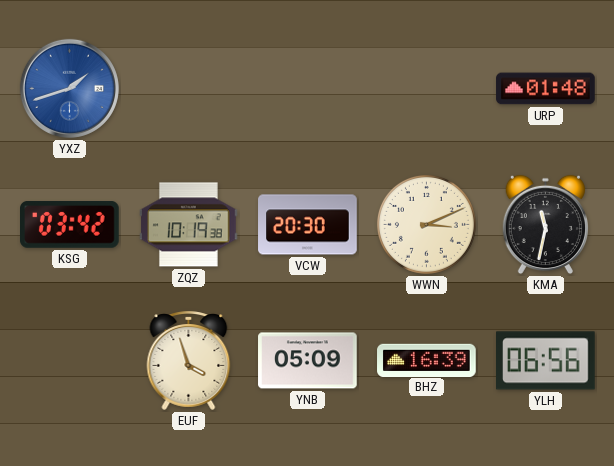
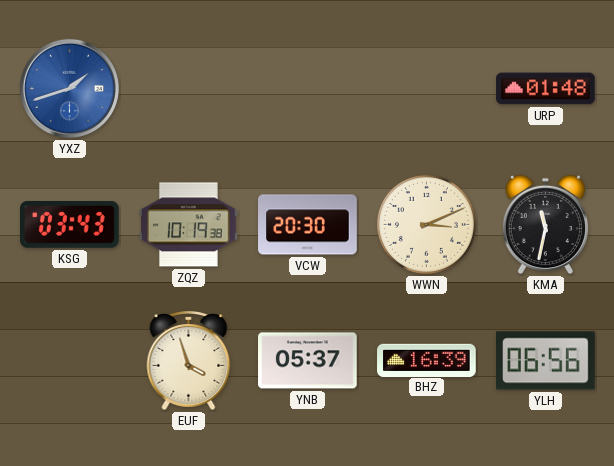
KSG: 03:42 -> 03:43
YNB: 05:09 -> 05:37
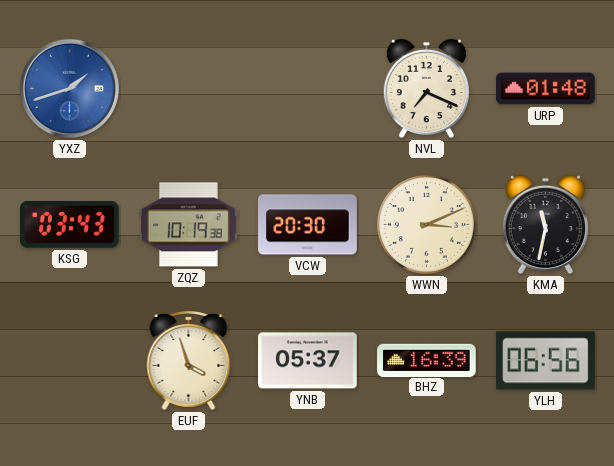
NVL: none -> 7:19
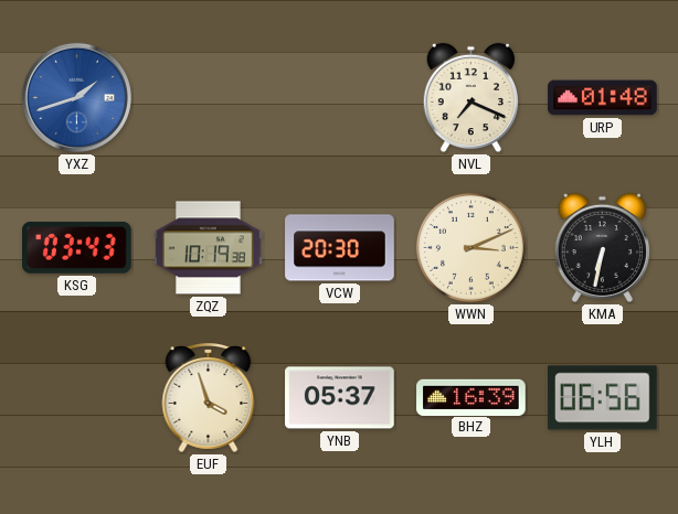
KMA: 11:32 -> 6:32
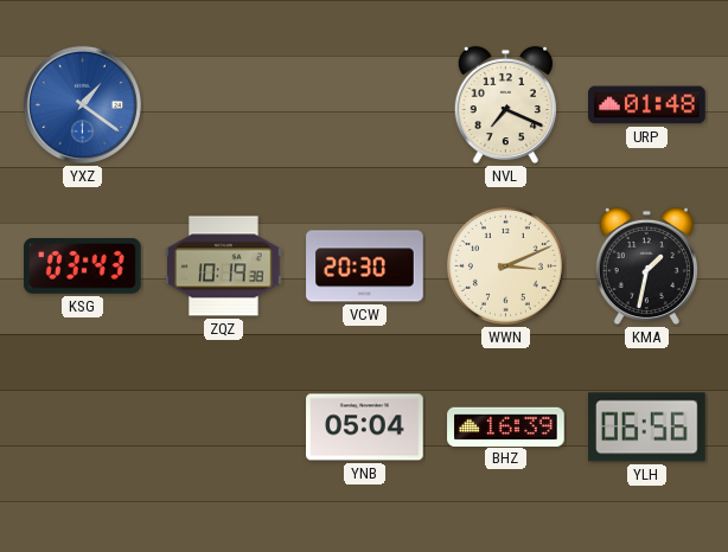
YXZ: 1:42 -> 1:21
KMA: 6:32 -> 1:32
EUF: 3:57 -> none
YNB: 05:37 -> 05:04
